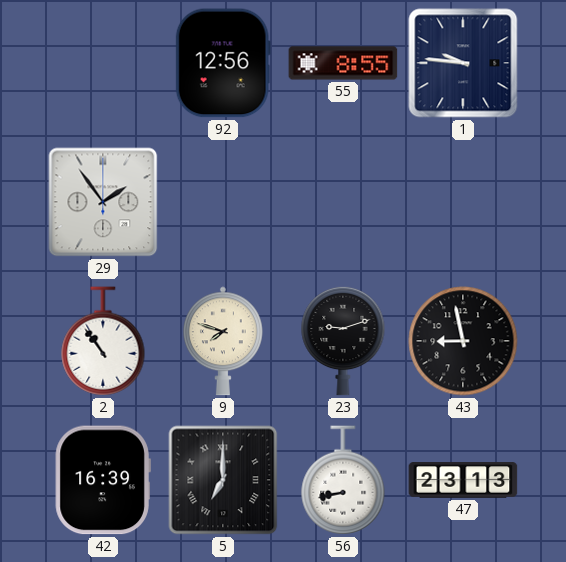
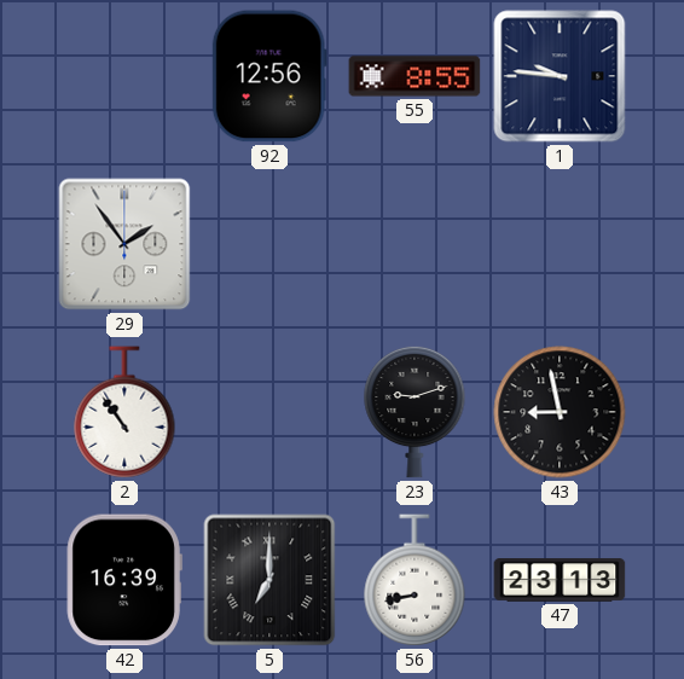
9: 7:48 -> none
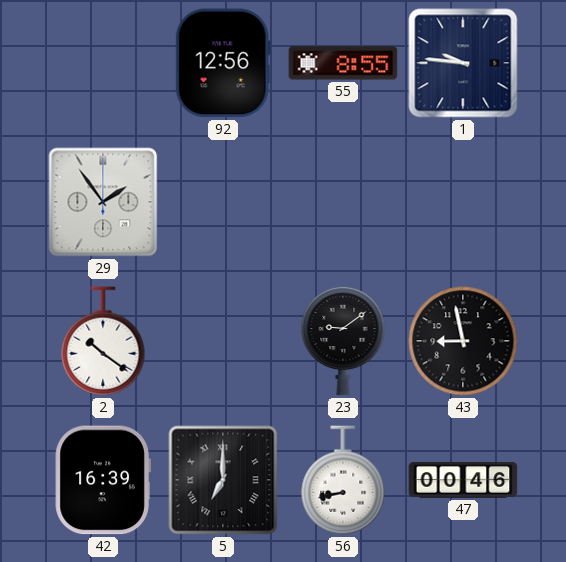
2: 10:54 -> 10:21
23: 9:12 -> 9:09
47: 23:13 -> 00:46
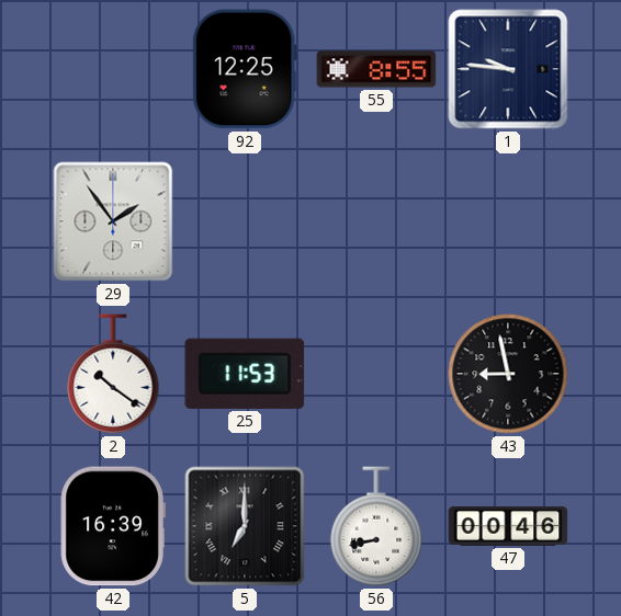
92: 12:56 -> 12:25
25: none -> 11:53
23: 9:09 -> none
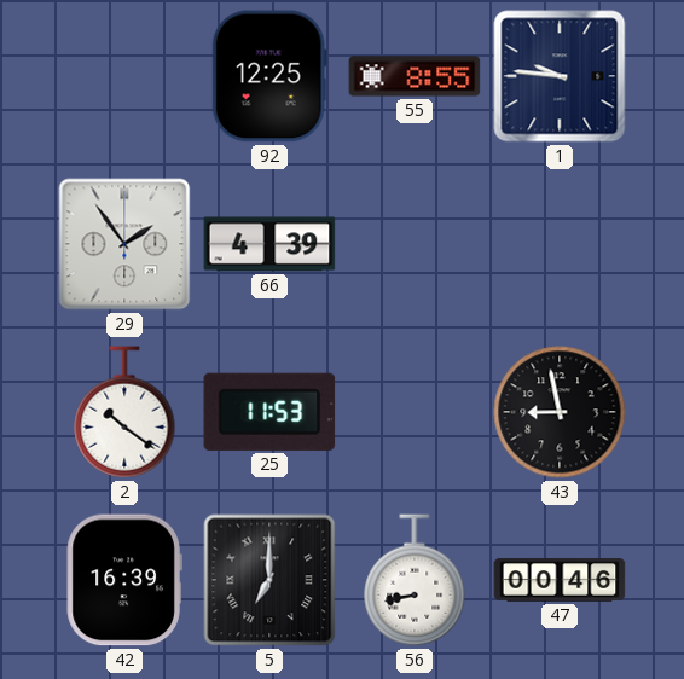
66: none -> 4:39
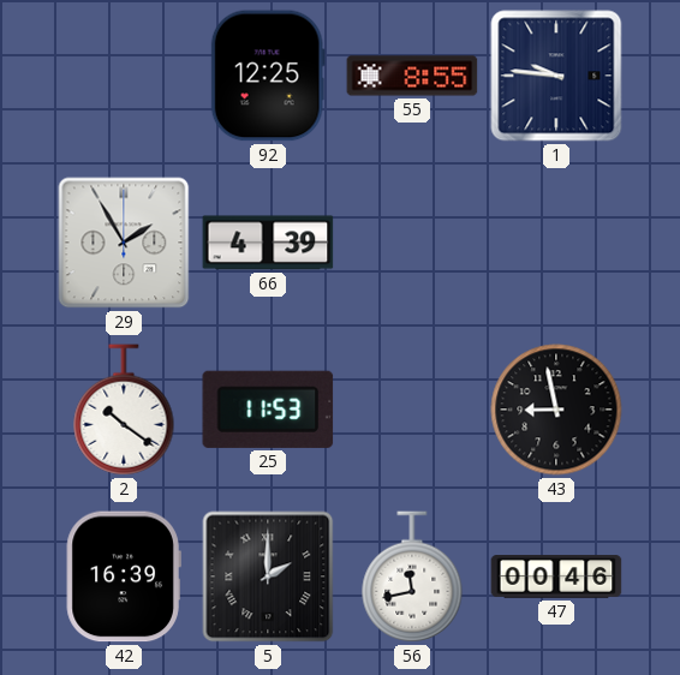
29: 1:54 -> 1:55
5: 7:00 -> 2:00
56: 8:43 -> 11:43
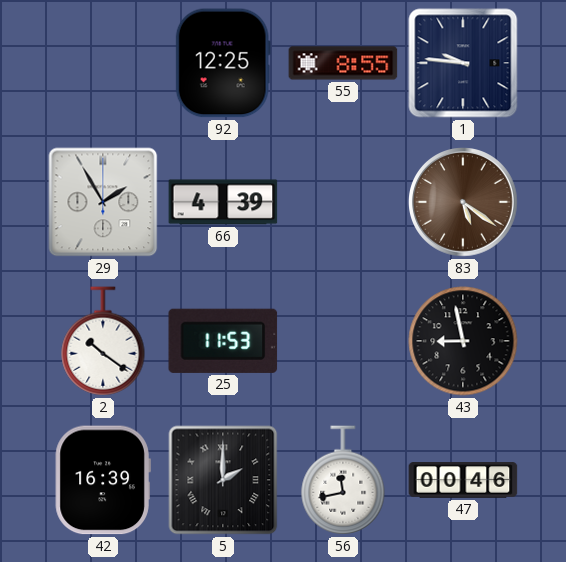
83: none -> 5:21
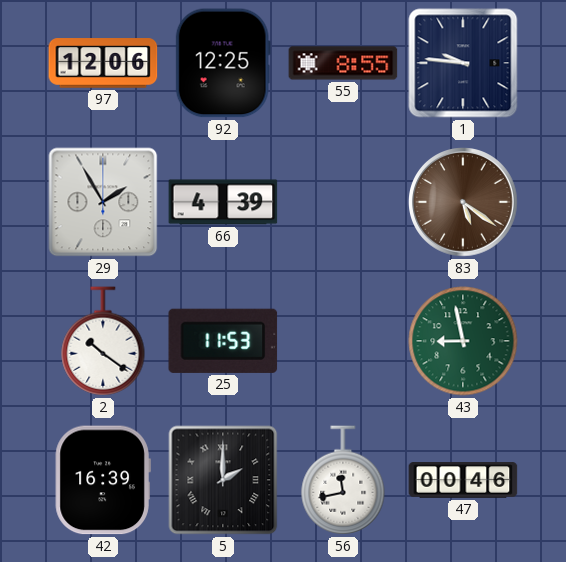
97: none -> 12:06
43 dial: black -> green
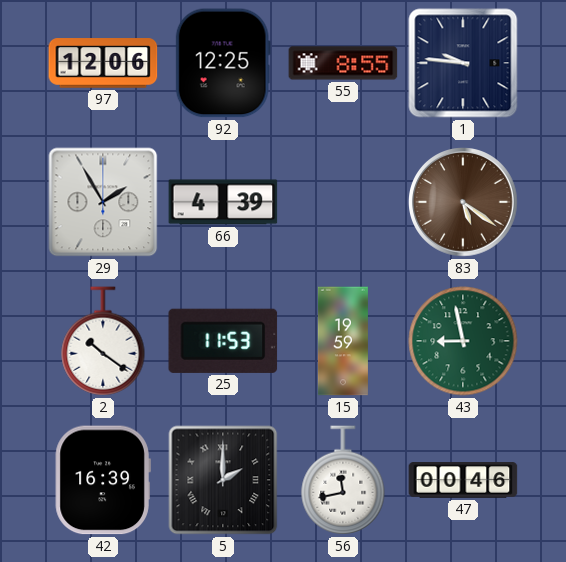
15: none -> 19:59
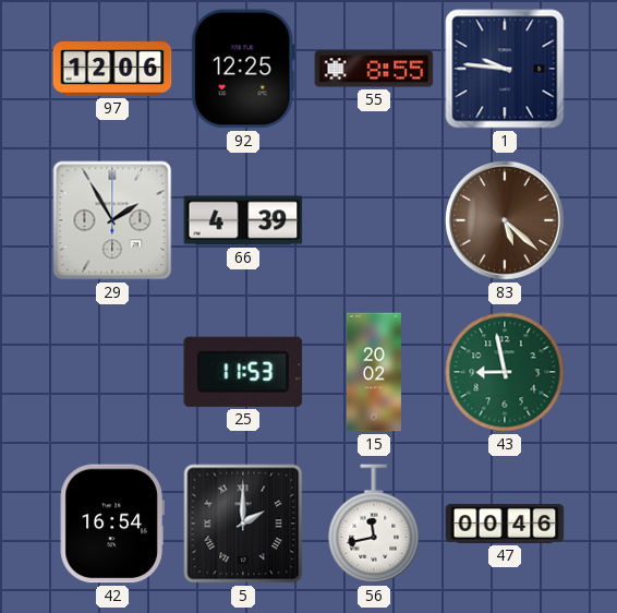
83: 5:21 -> 5:22
2: 10:21 -> none
15: 19:59 -> 20:02
42: 16:39 -> 16:54
